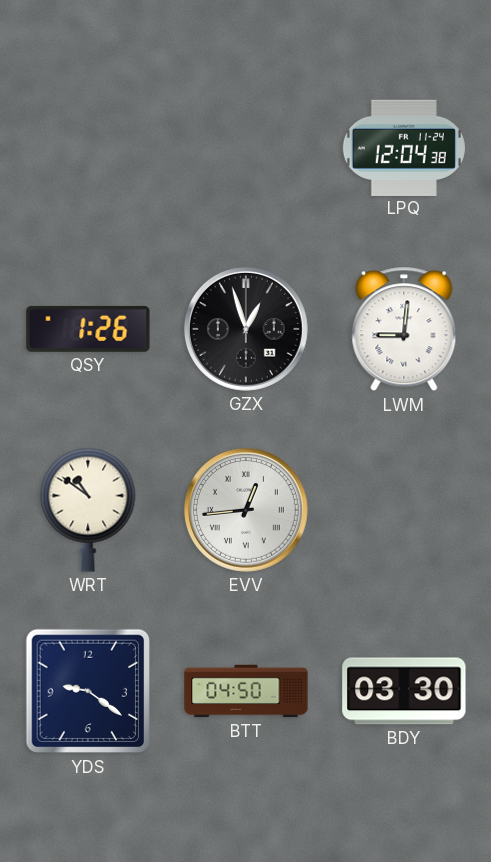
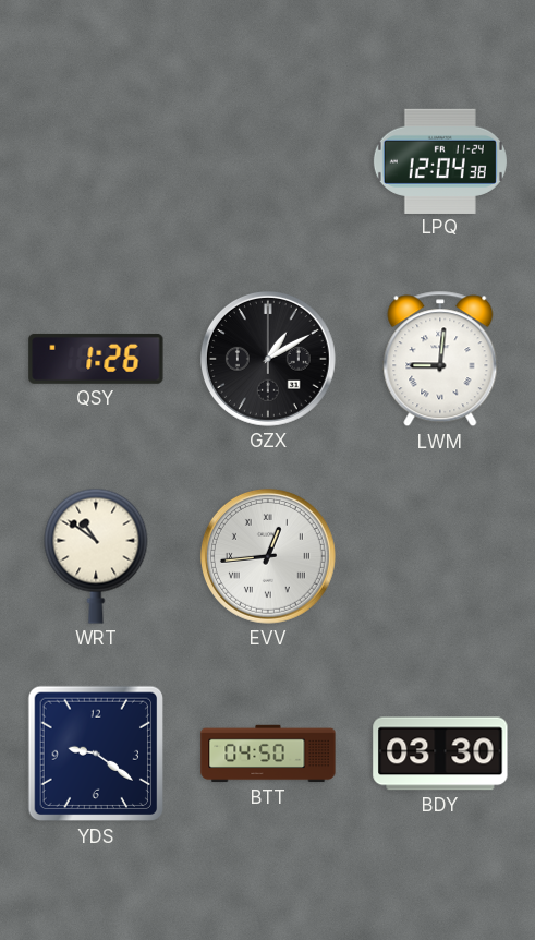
GZX: 12:57 -> 1:10
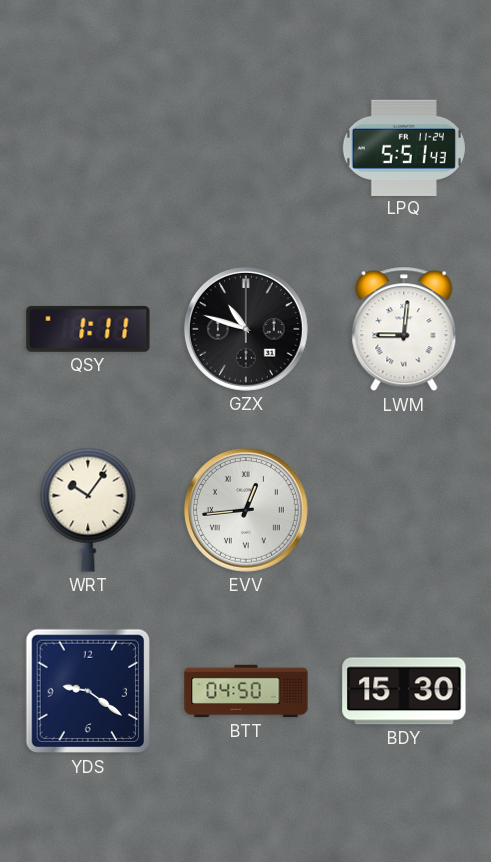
LPQ: 12:04 -> 5:51
QSY: 1:26 -> 1:11
GZX: 1:10 -> 10:48
WRT: 10:51 -> 10:06
BDY: 03:30 -> 15:30
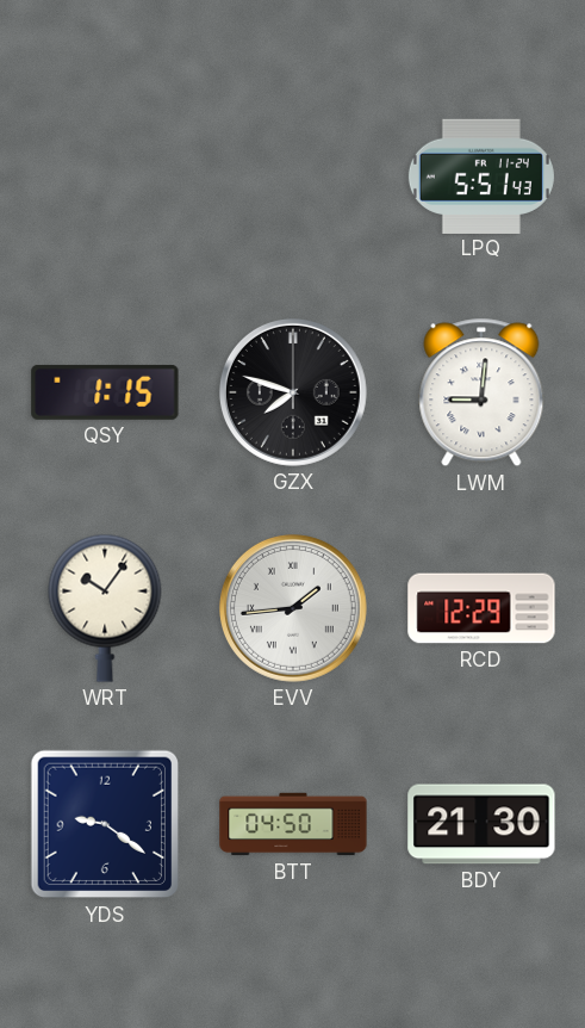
QSY: 1:11 -> 1:15
GZX: 10:48 -> 7:48
EVV: 12:44 -> 1:44
RCD: none -> 12:29
BDY: 15:30 -> 21:30
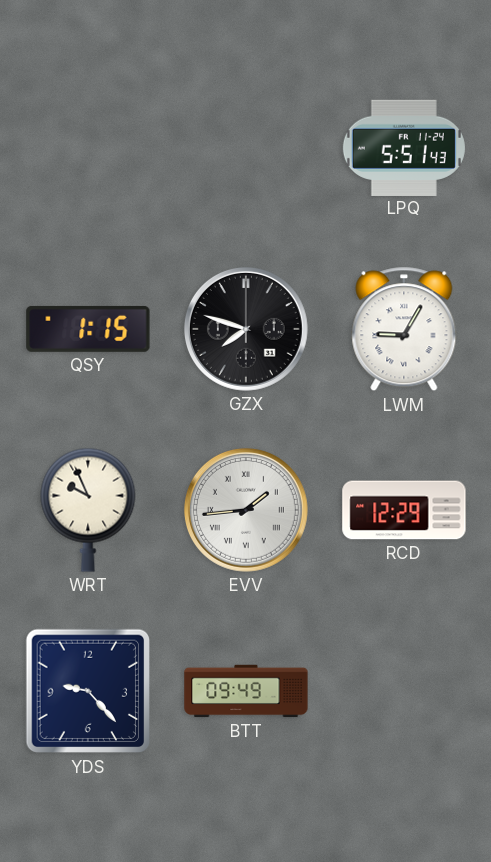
LWM: 9:01 -> 9:05
WRT: 10:06 -> 9:56
YDS: 9:21 -> 9:23
BTT: 04:50 -> 09:49
BDY: 21:30 -> none
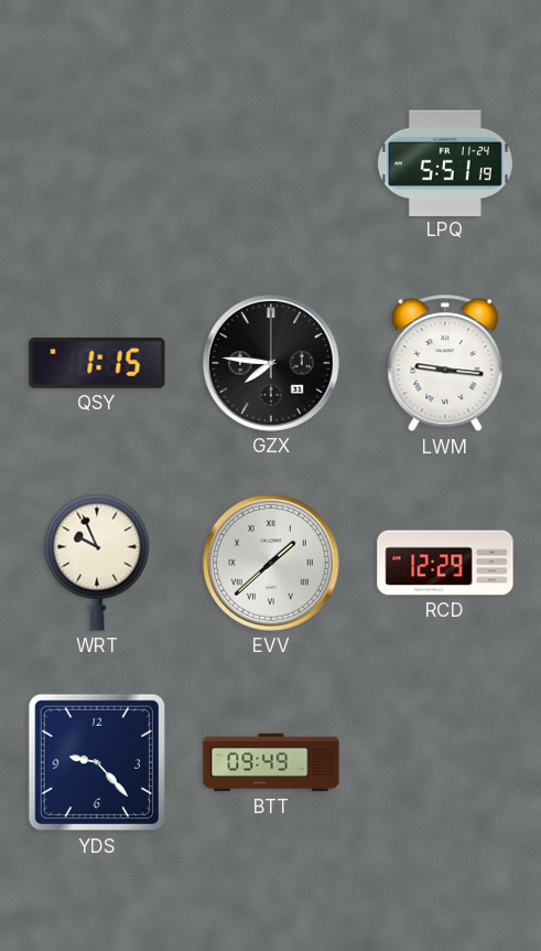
LPQ: 5:51:43 -> 5:51:19
GZX: 7:48 -> 7:46
LWM: 9:05 -> 9:16
EVV: 1:44 -> 1:38
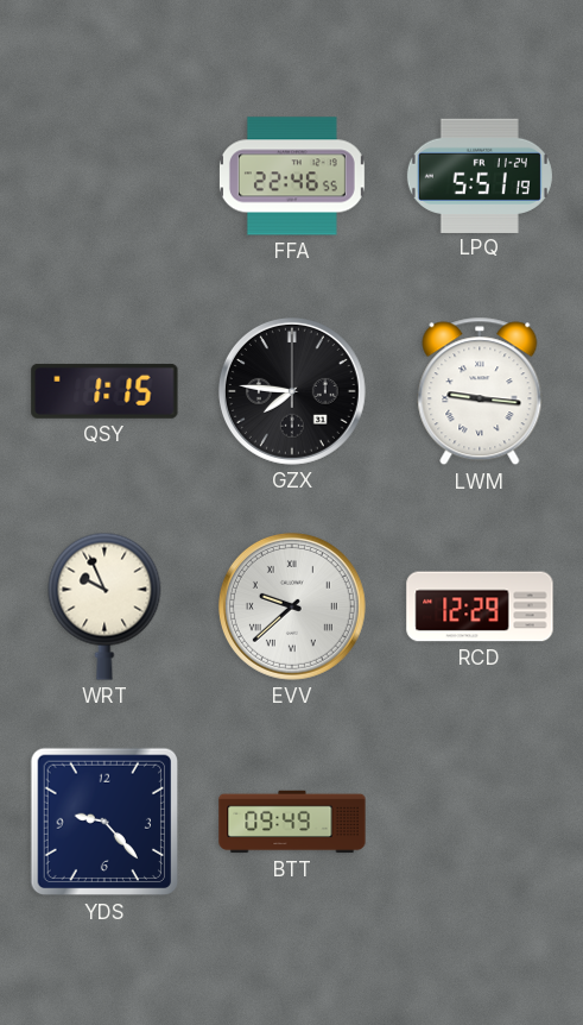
FFA: none -> 22:46
EVV: 1:38 -> 9:38
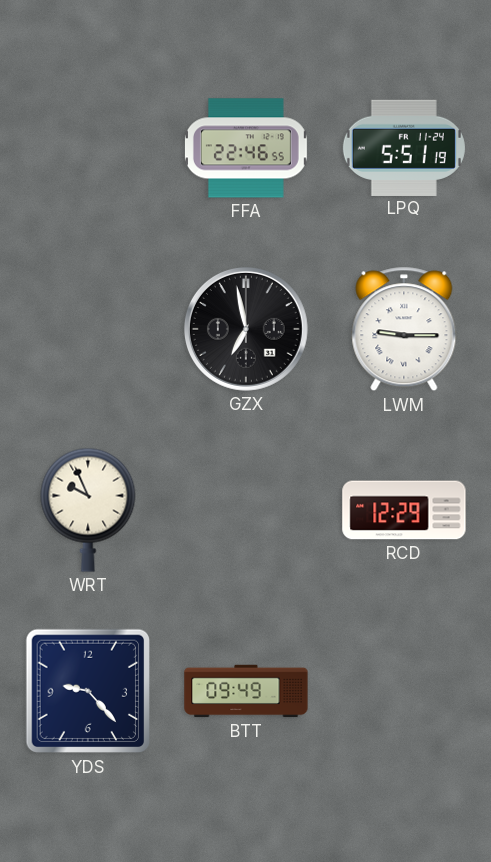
QSY: 1:15 -> none
GZX: 7:46 -> 6:58
LWM: 9:16 -> 9:15
EVV: 9:38 -> none
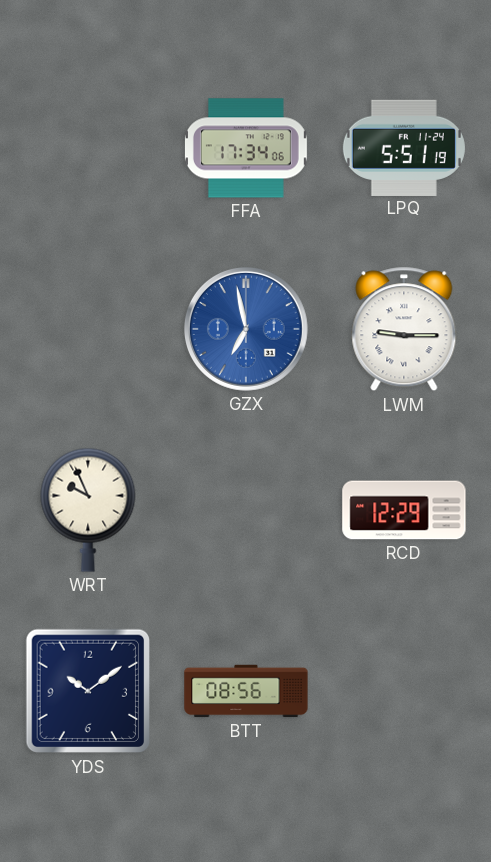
FFA: 22:46 -> 17:34
GZX dial: black -> blue
YDS: 9:23 -> 10:09
BTT: 09:49 -> 08:56
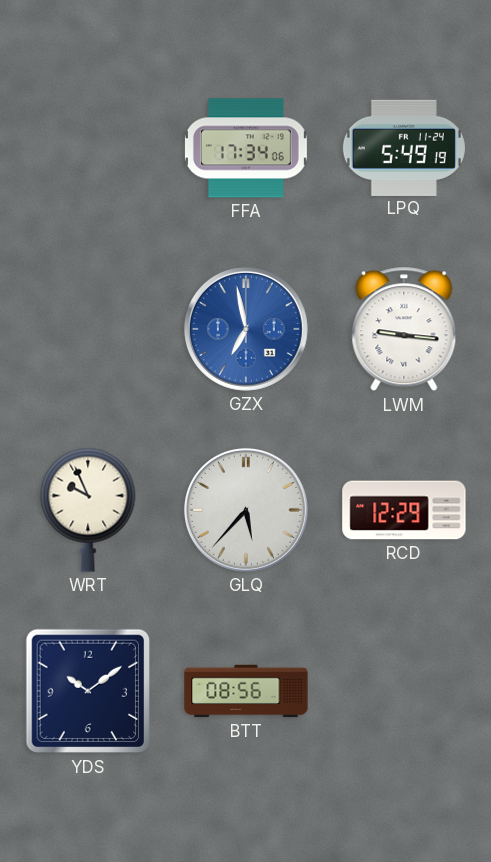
LPQ: 5:51 -> 5:49
LWM: 9:15 -> 9:16
GLQ: none -> 5:37
